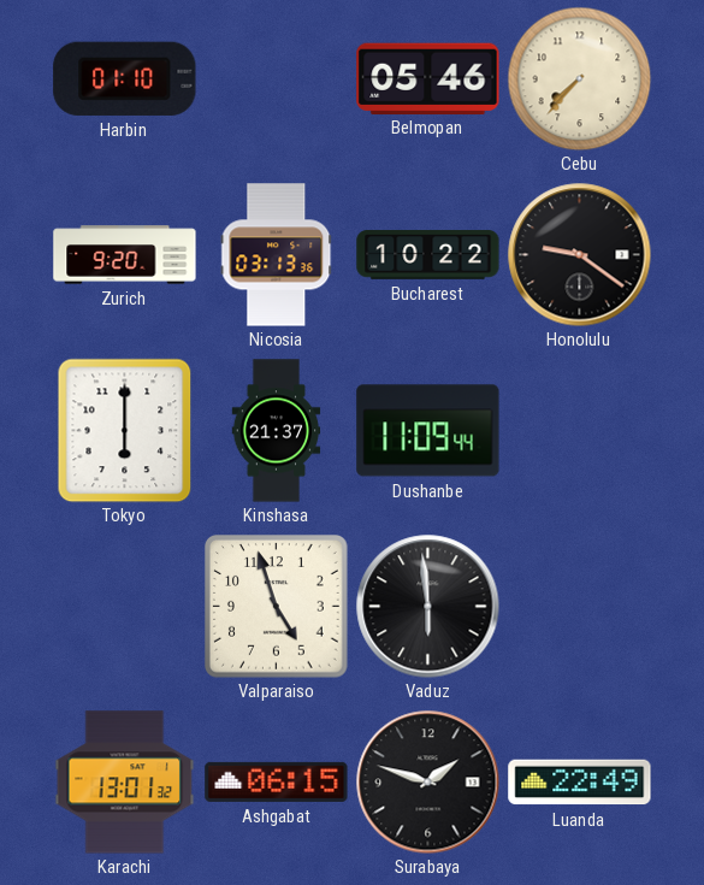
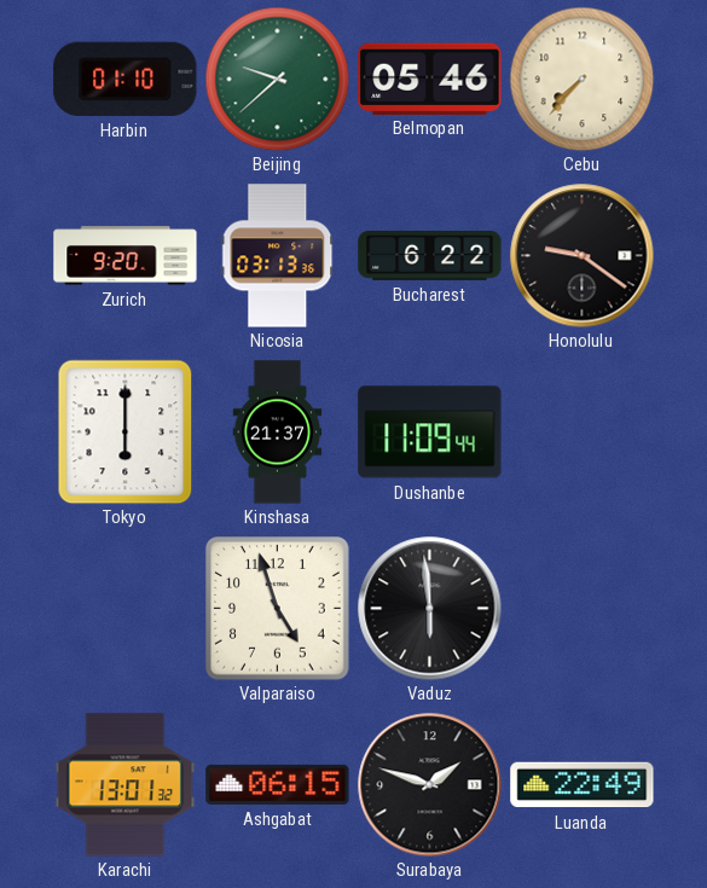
Beijing: none -> 9:38
Bucharest: 10:22 -> 6:22
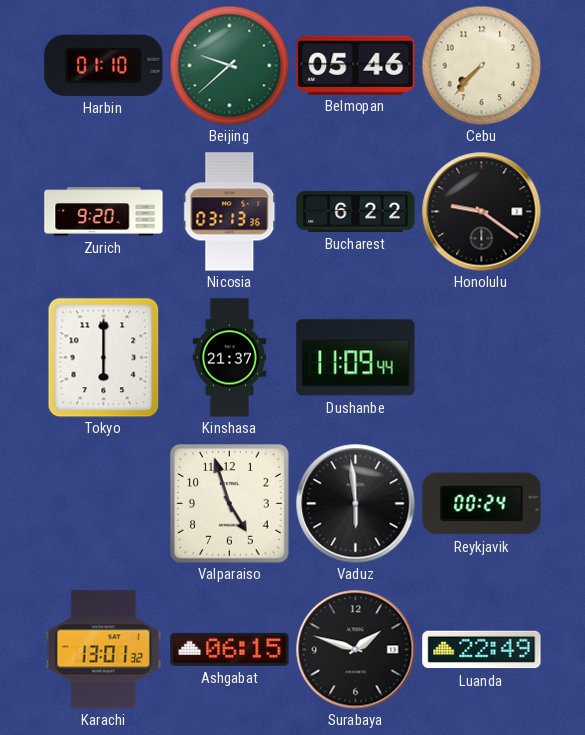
Reykjavik: none -> 00:24
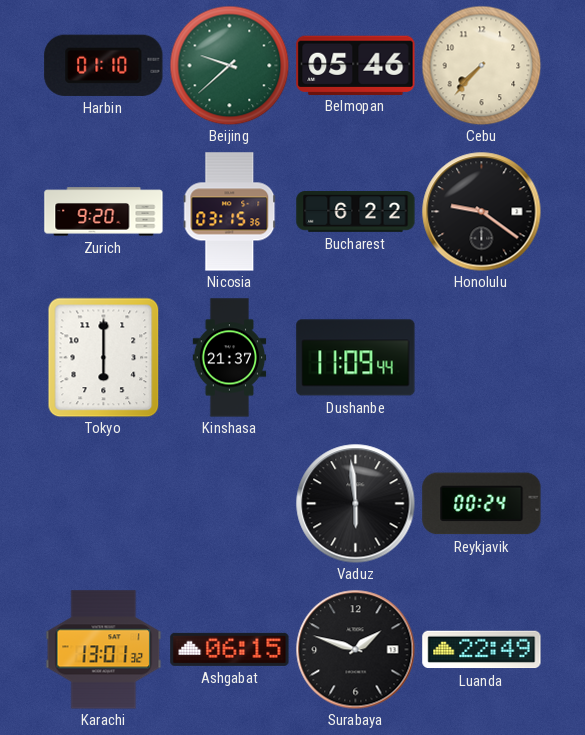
Nicosia: 03:13 -> 03:15
Valparaiso: 4:57 -> none
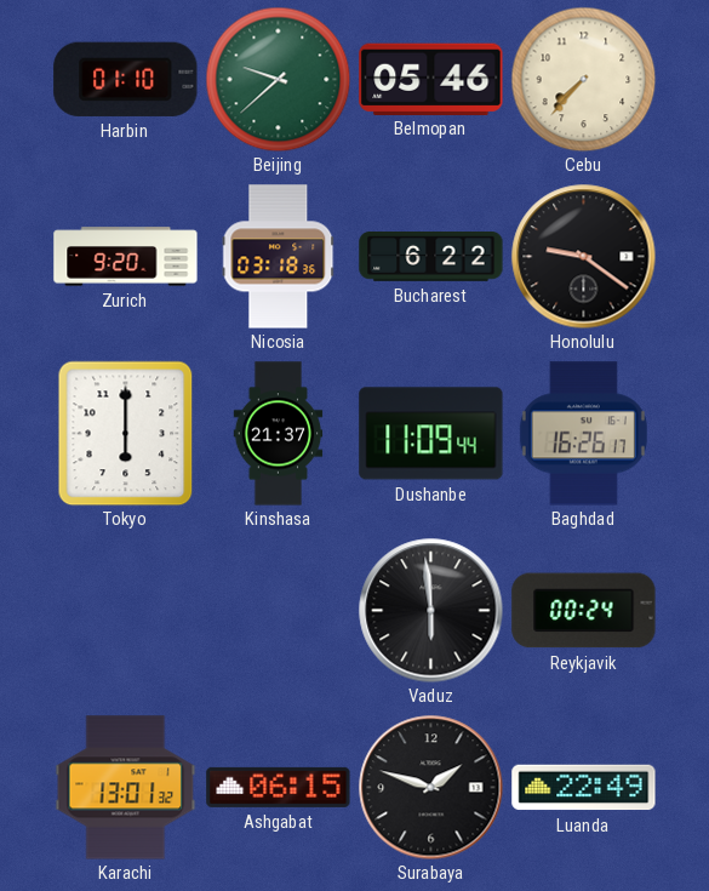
Nicosia: 03:15 -> 03:18
Baghdad: none -> 16:26
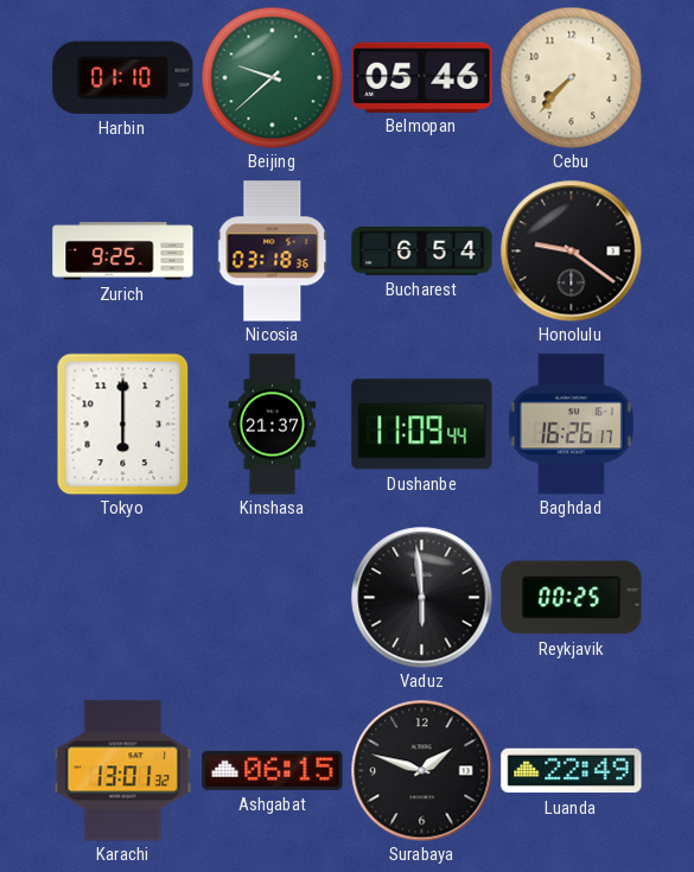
Zurich: 9:20 -> 9:25
Bucharest: 6:22 -> 6:54
Reykjavik: 00:24 -> 00:25
